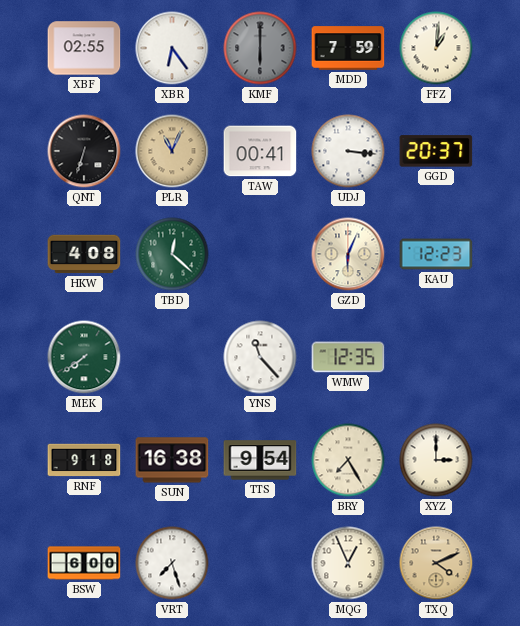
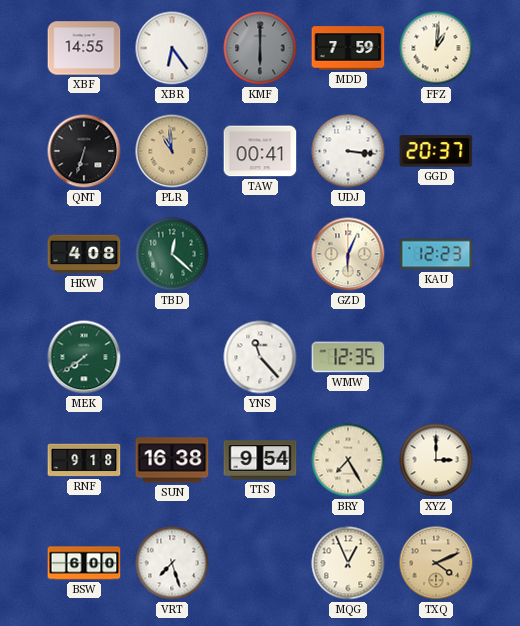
XBF: 02:55 -> 14:55
PLR: 11:04 -> 10:59
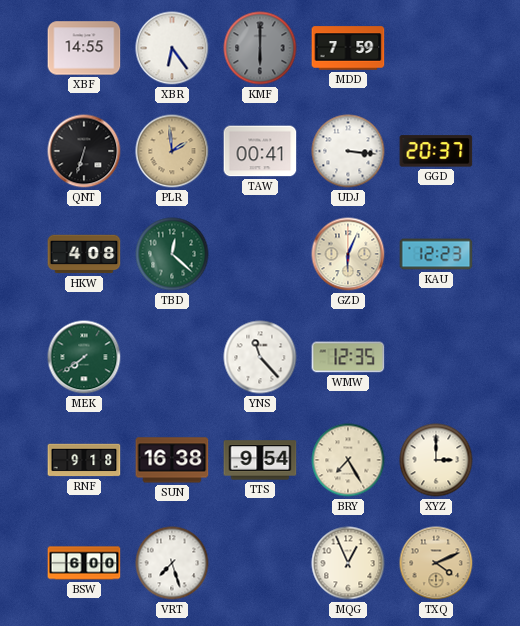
FFZ: 1:01 -> none
PLR: 10:59 -> 1:59
